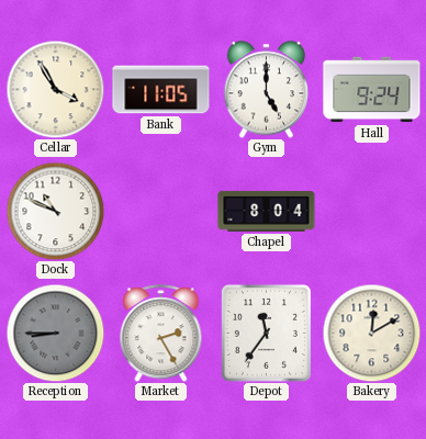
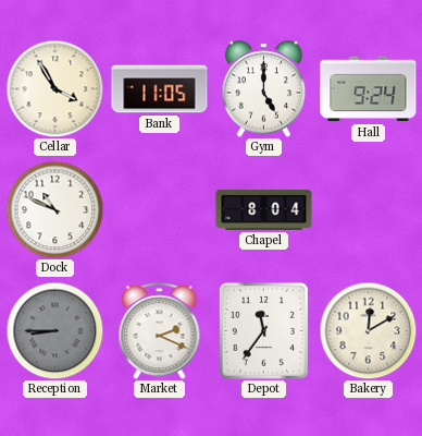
Market: 2:25 -> 2:19
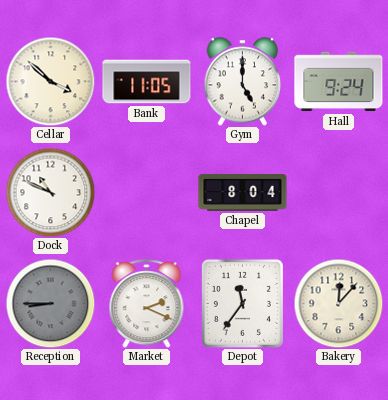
Cellar: 3:55 -> 3:52
Bakery: 12:10 -> 12:07
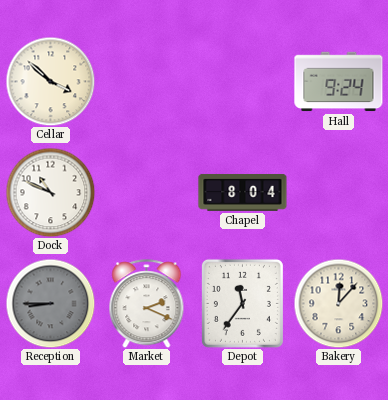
Bank: 11:05 -> none
Gym: 5:00 -> none
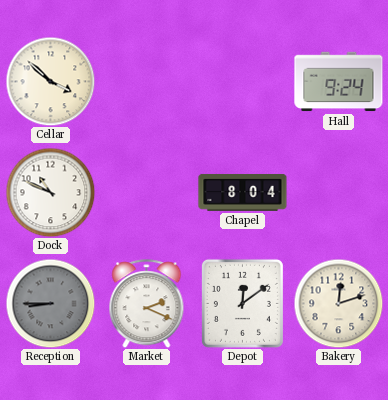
Depot: 11:36 -> 12:09
Bakery: 12:07 -> 12:12
